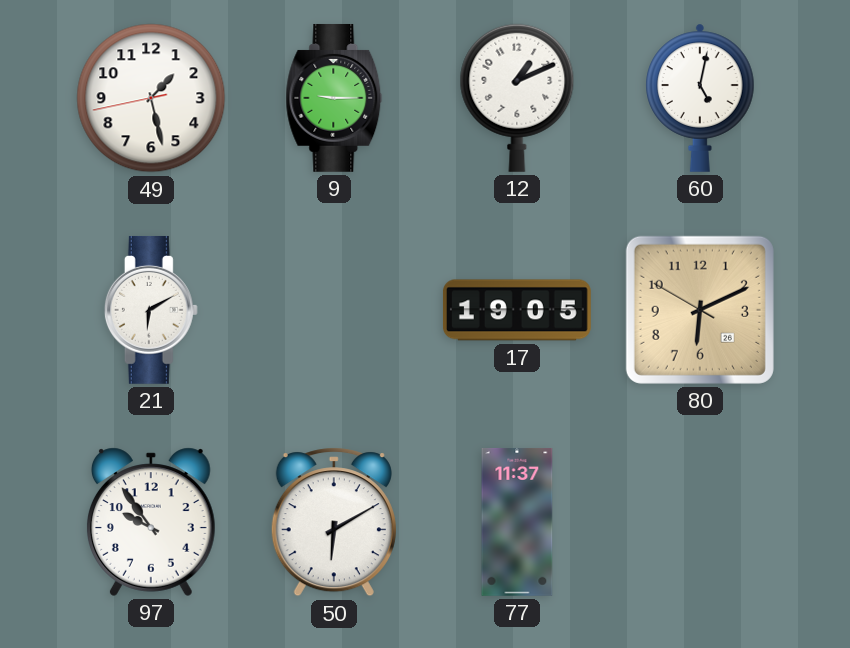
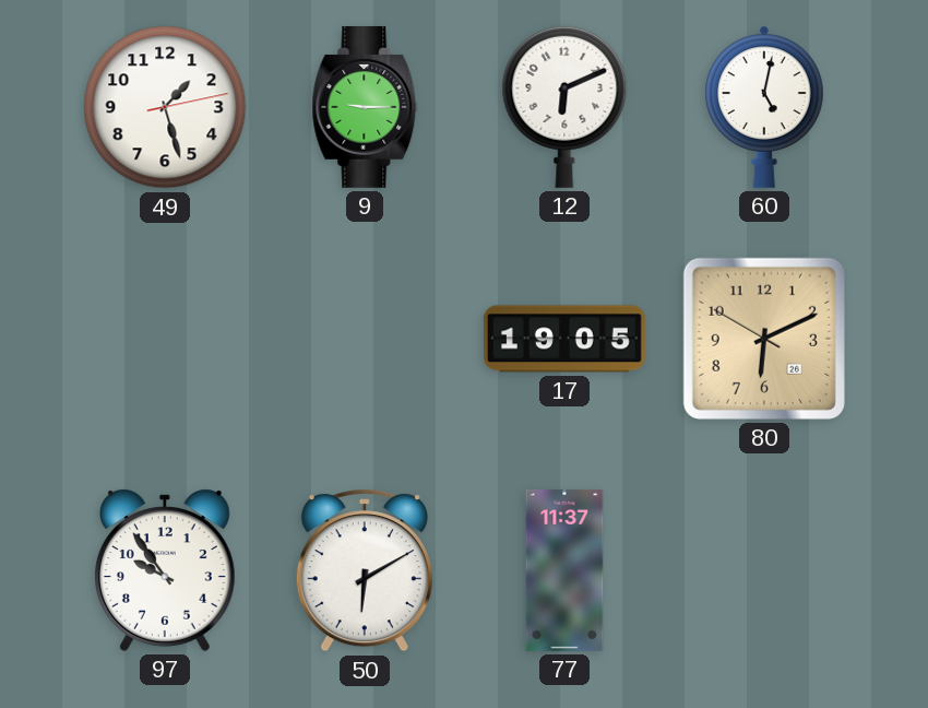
49: 1:27:43 -> 1:27:13
12: 1:11 -> 6:11
21: 6:10 -> none
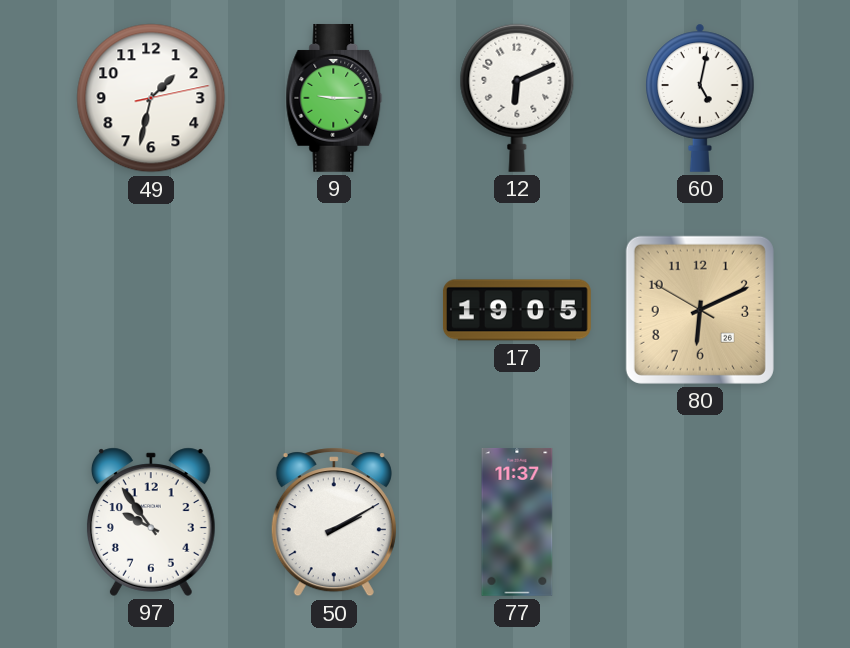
49: 1:27 -> 1:32
50: 6:10 -> 2:10
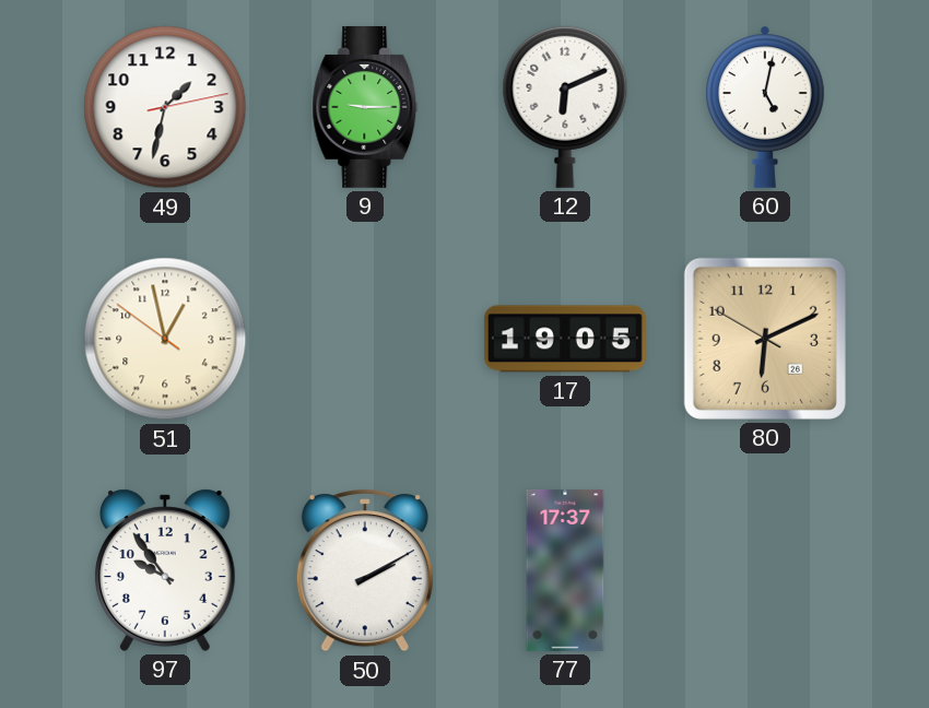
51: none -> 12:57
77: 11:37 -> 17:37
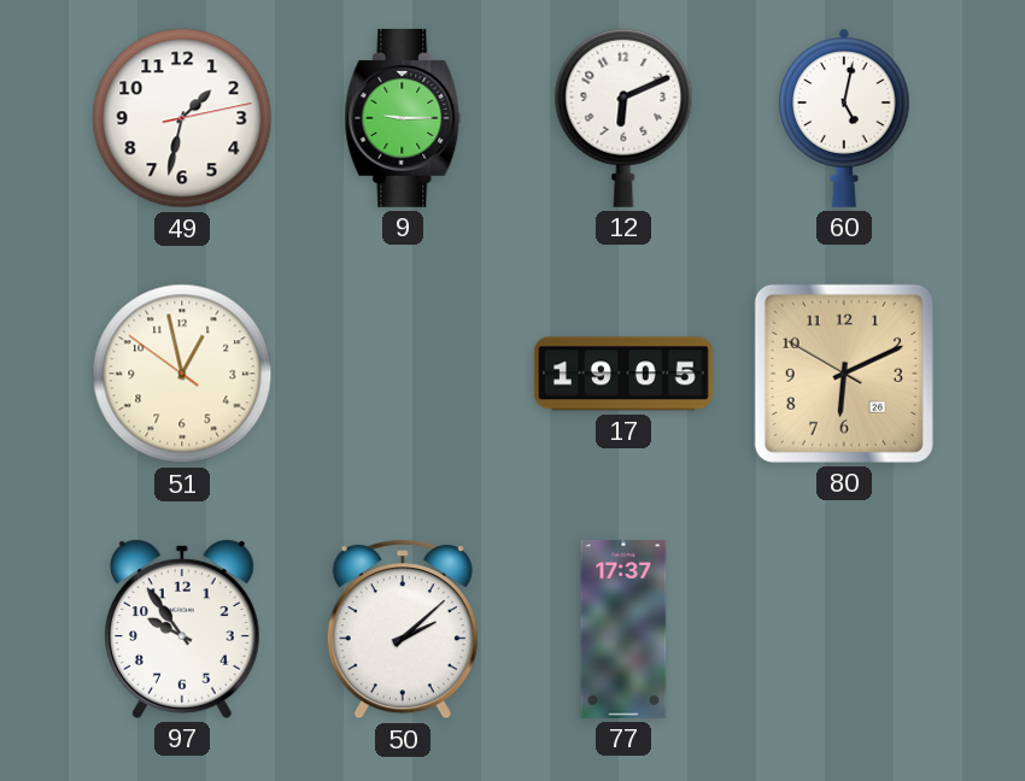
50: 2:10 -> 2:08
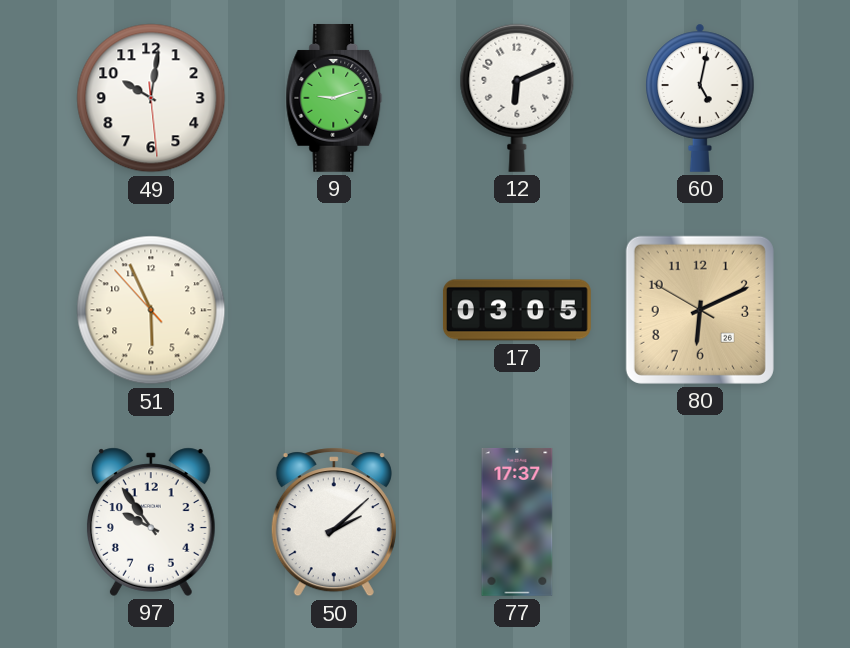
49: 1:32 -> 10:01
9: 9:15 -> 9:12
51: 12:57 -> 5:55
17: 19:05 -> 03:05
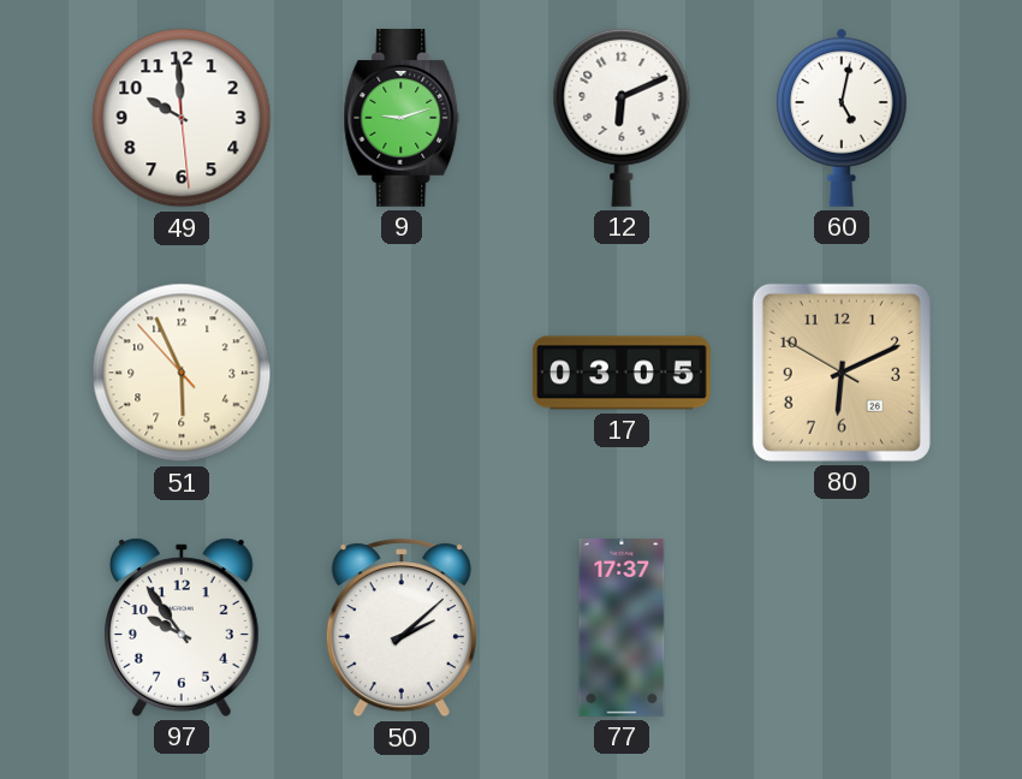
49: 10:01 -> 9:59
